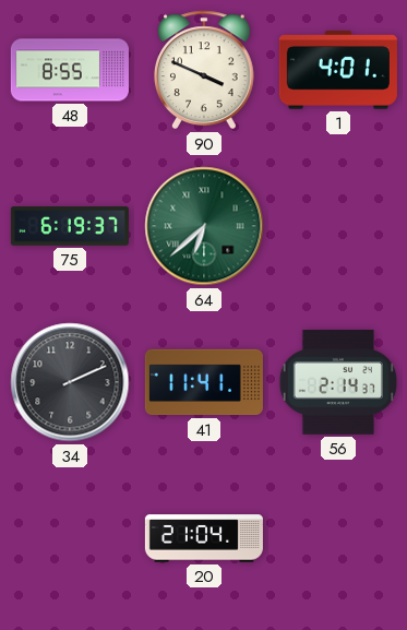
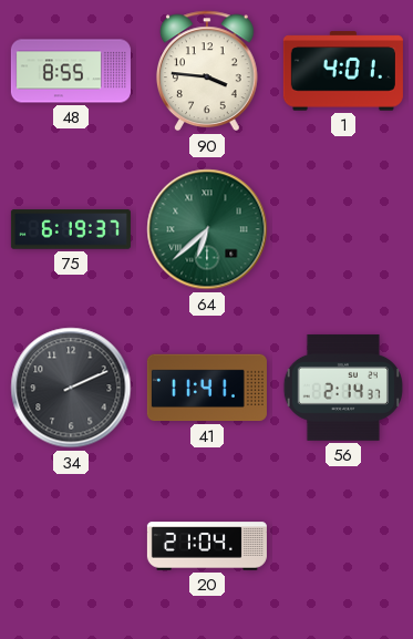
90: 3:49 -> 3:46
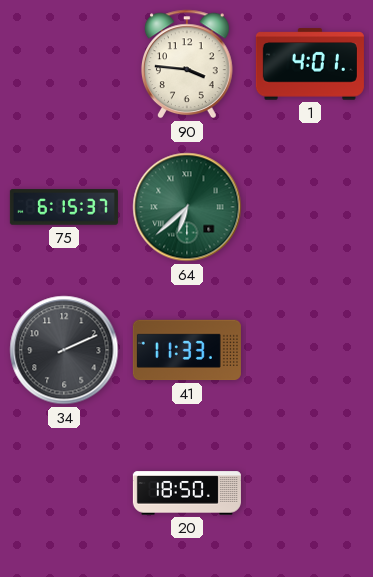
48: 8:55 -> none
75: 6:19 -> 6:15
41: 11:41 -> 11:33
56: 2:14 -> none
20: 21:04 -> 18:50
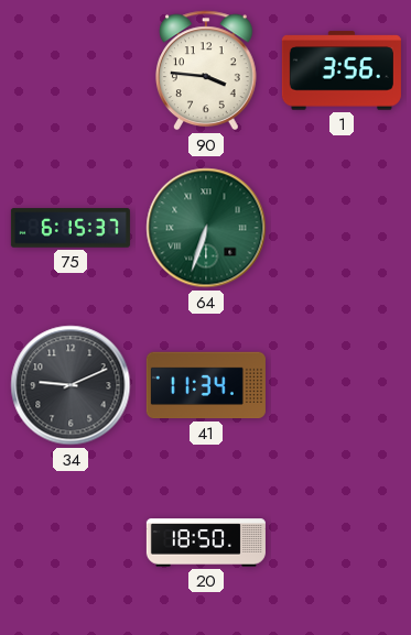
1: 4:01 -> 3:56
64: 6:38 -> 6:33
34: 2:11 -> 9:11
41: 11:33 -> 11:34
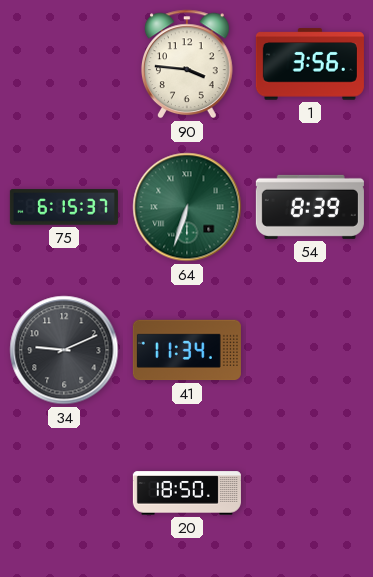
54: none -> 8:39
